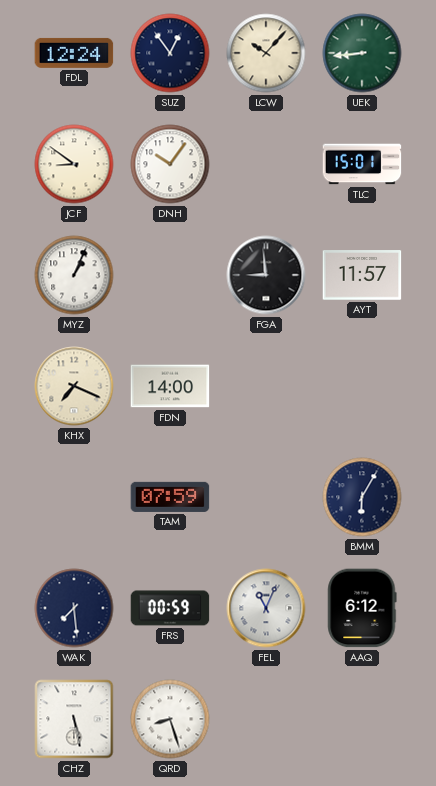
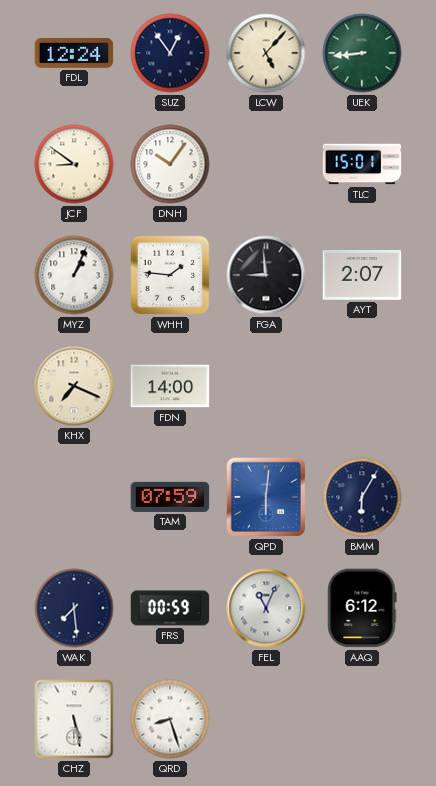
LCW: 10:07 -> 5:07
WHH: none -> 1:46
AYT: 11:57 -> 2:07
QPD: none -> 6:01
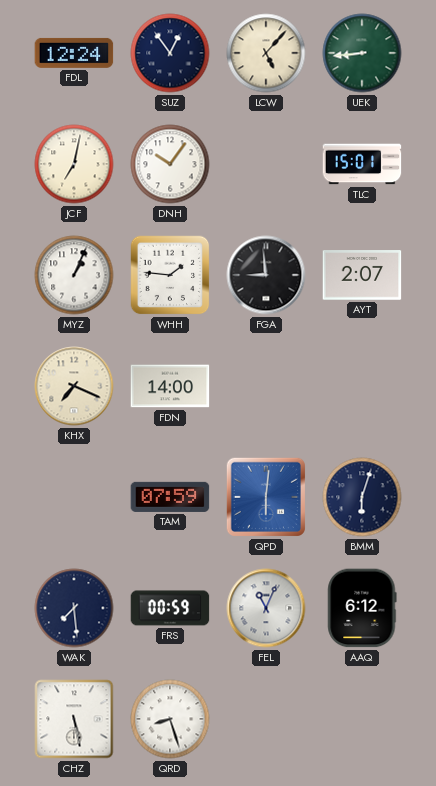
JCF: 8:51 -> 7:02
BMM: 6:05 -> 6:03
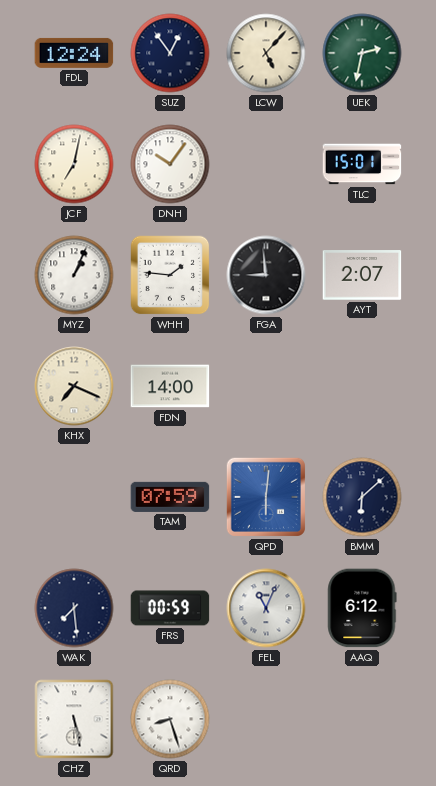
UEK: 8:44 -> 2:32
BMM: 6:03 -> 6:08
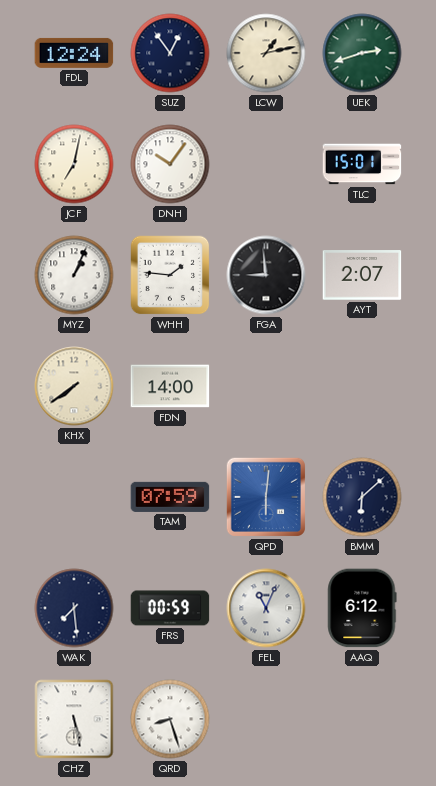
LCW: 5:07 -> 1:13
UEK: 2:32 -> 2:42
KHX: 7:19 -> 7:39
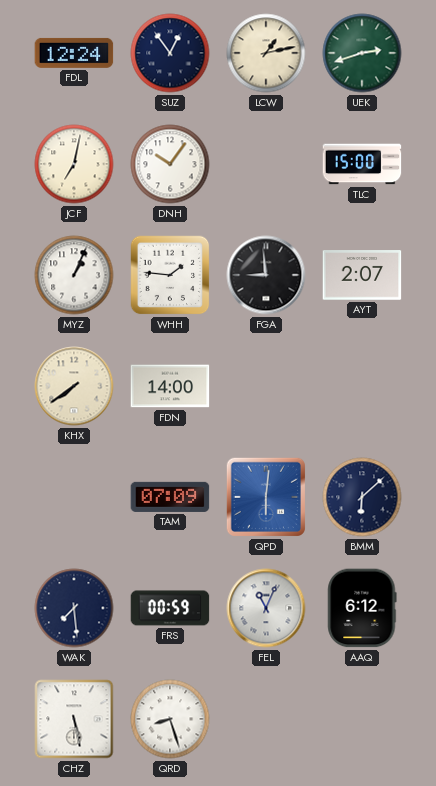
TLC: 15:01 -> 15:00
TAM: 07:59 -> 07:09
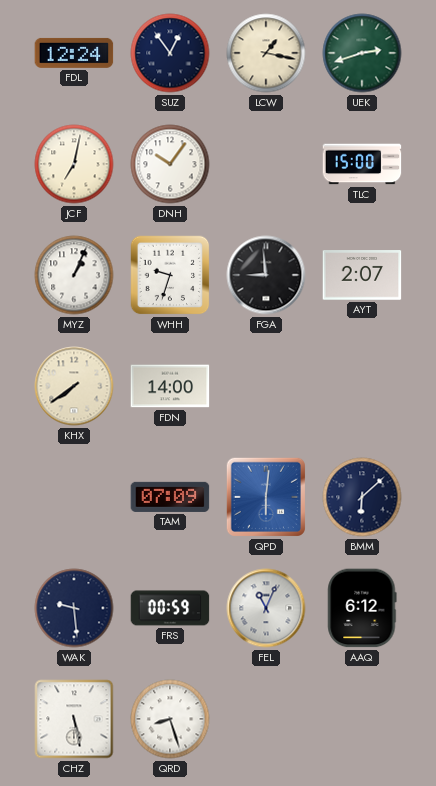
LCW: 1:13 -> 1:17
WHH: 1:46 -> 9:33
WAK: 7:29 -> 9:29
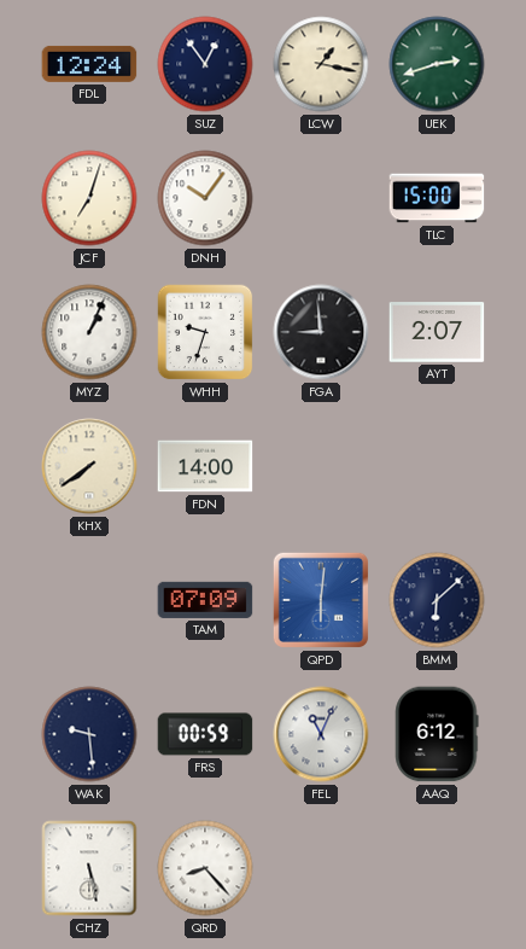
JCF: 7:02 -> 7:03
QRD: 8:27 -> 8:23
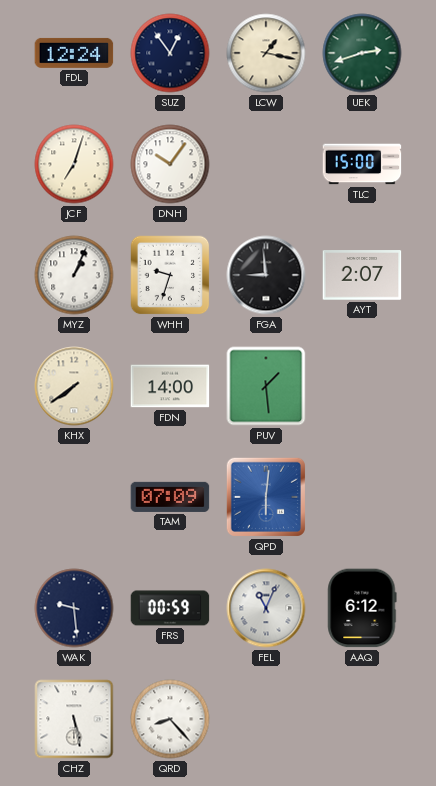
PUV: none -> 1:29
BMM: 6:08 -> none
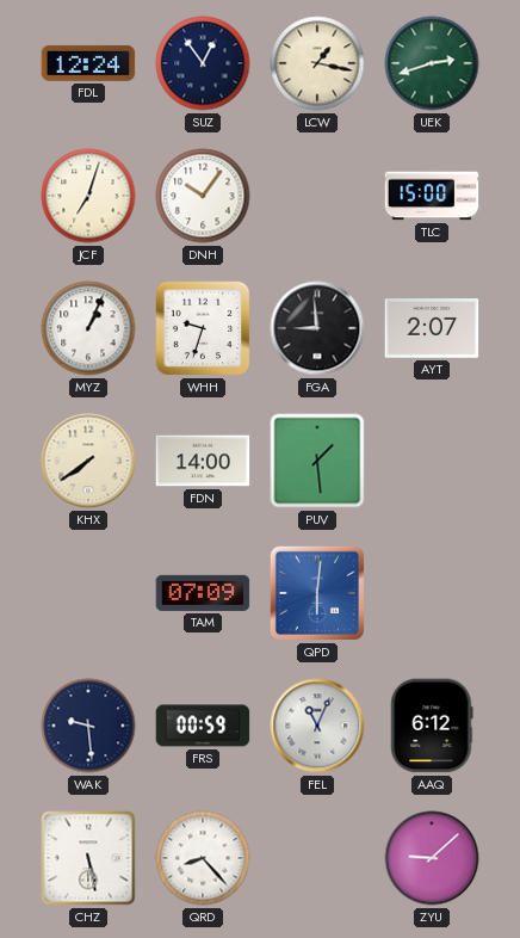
ZYU: none -> 9:08
